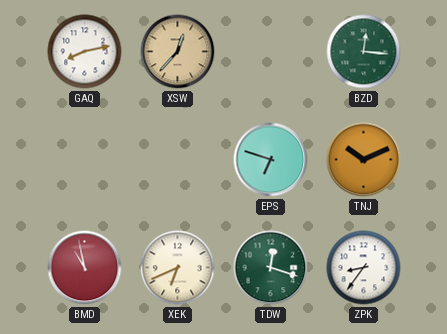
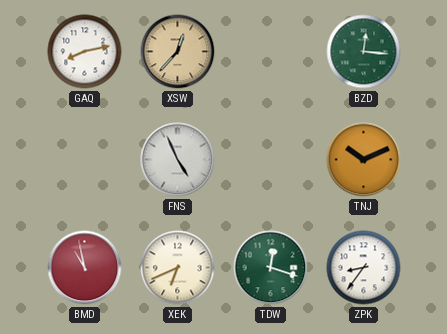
FNS: none -> 4:56
EPS: 6:48 -> none
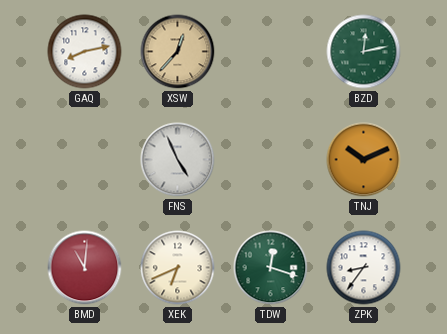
BZD: 12:16 -> 12:13
BMD: 10:58 -> 11:01
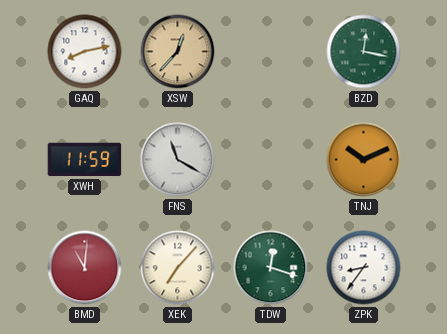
BZD: 12:13 -> 12:17
XWH: none -> 11:59
FNS: 4:56 -> 11:20
XEK: 6:41 -> 7:07
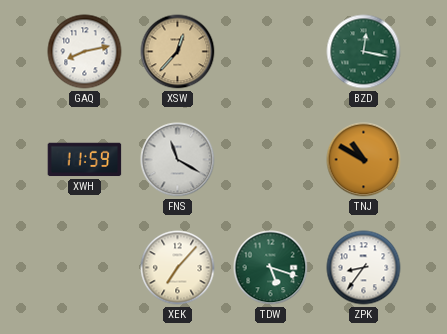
TNJ: 10:11 -> 10:50
BMD: 11:01 -> none
TDW: 12:18 -> 5:18
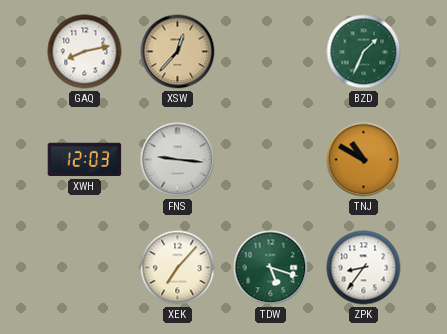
BZD: 12:17 -> 1:34
XWH: 11:59 -> 12:03
FNS: 11:20 -> 9:16
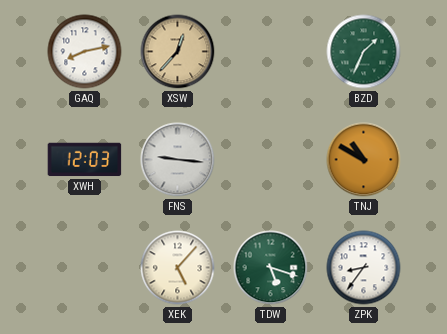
XEK: 7:07 -> 5:07
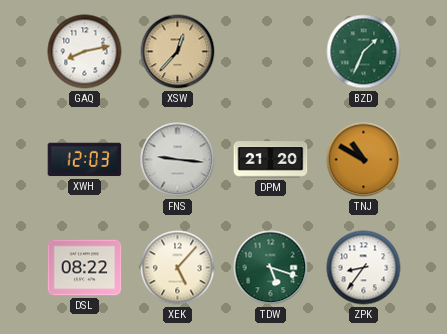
DPM: none -> 21:20
DSL: none -> 08:22
